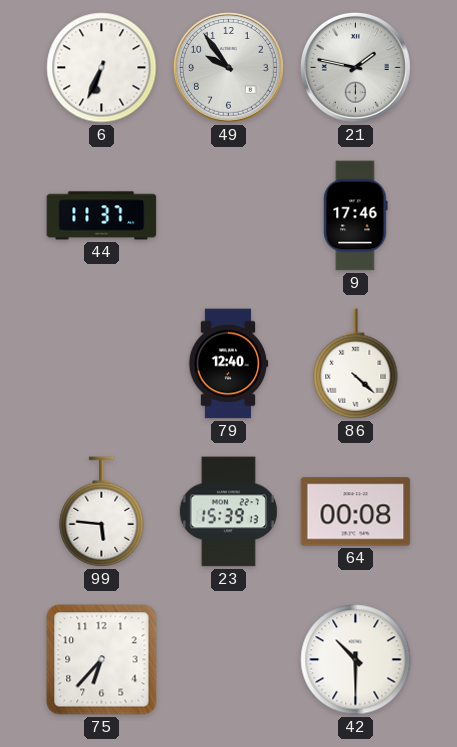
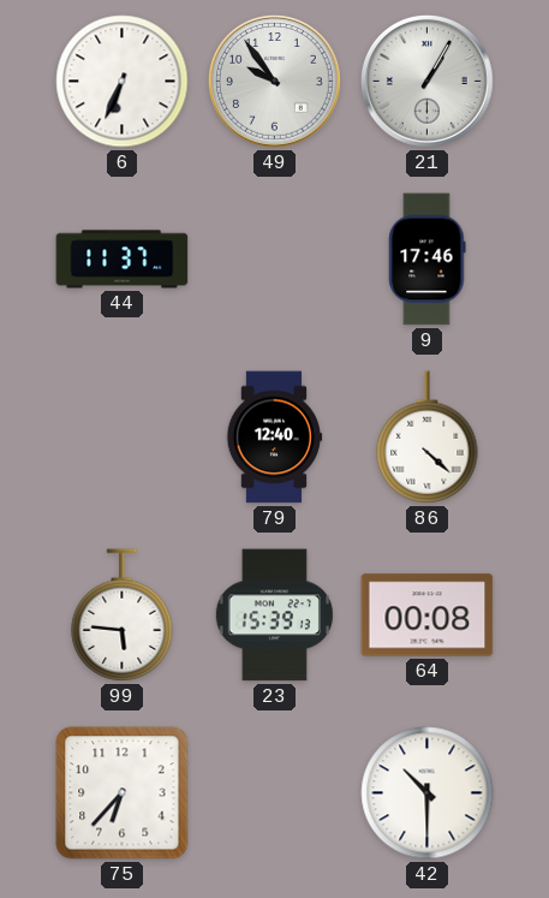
21: 1:47 -> 1:05
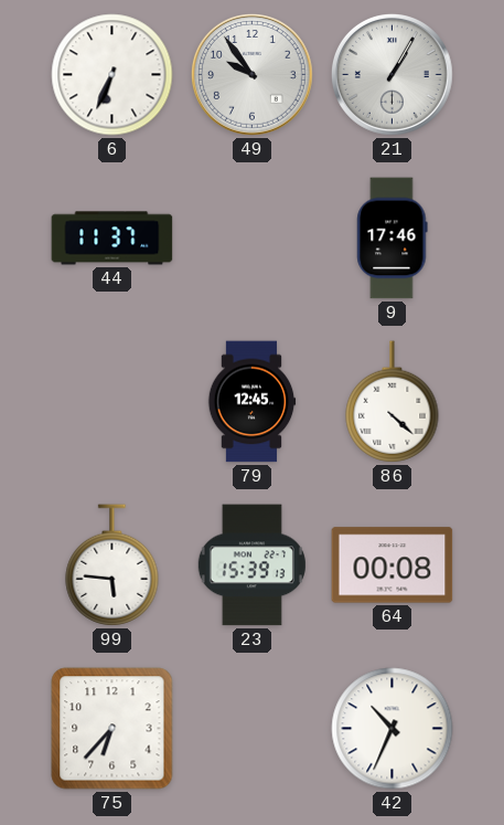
79: 12:40 -> 12:45
42: 10:30 -> 10:34
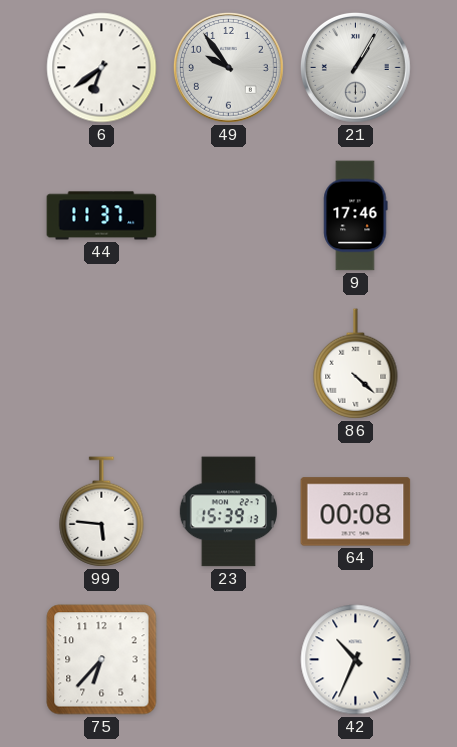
6: 6:34 -> 6:39
79: 12:45 -> none
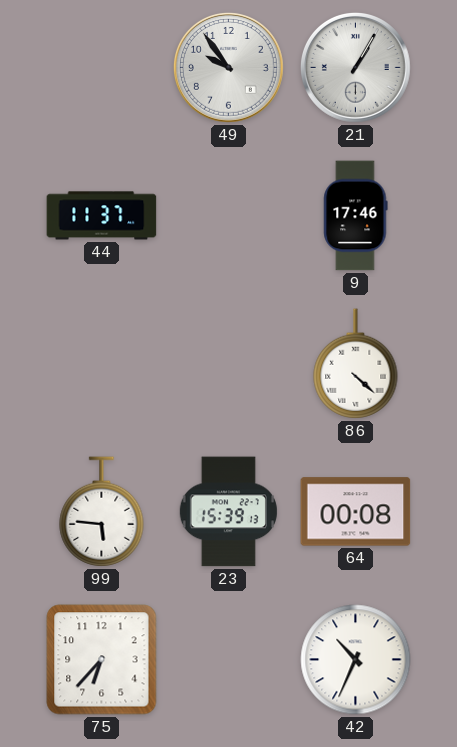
6: 6:39 -> none
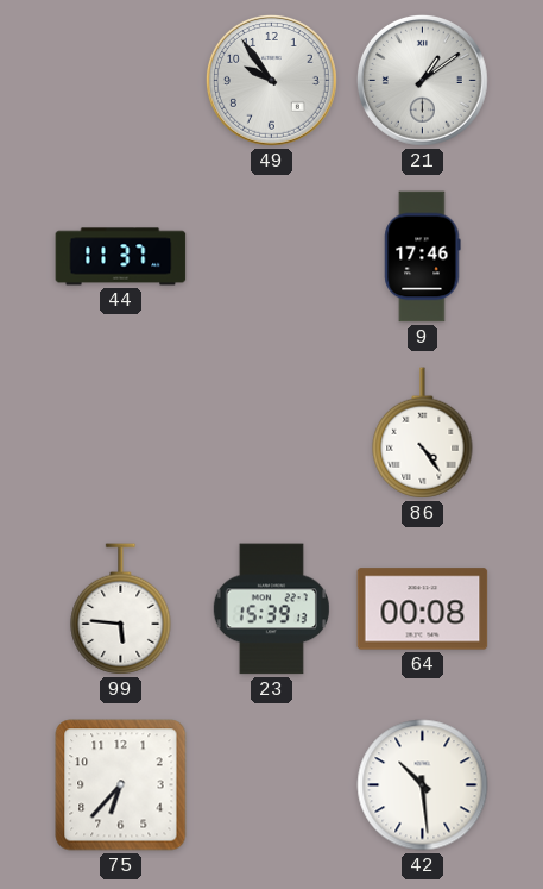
21: 1:05 -> 1:09
86: 4:22 -> 4:24
42: 10:34 -> 10:29
